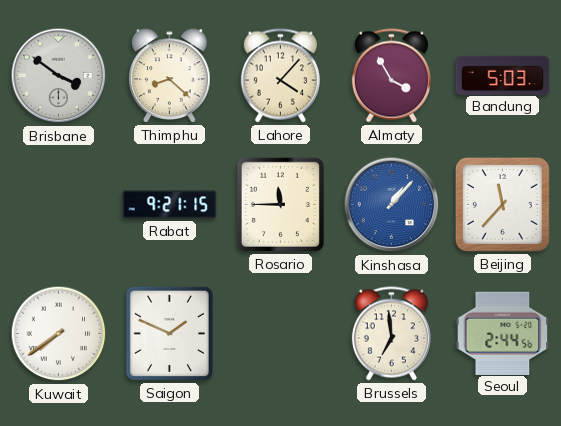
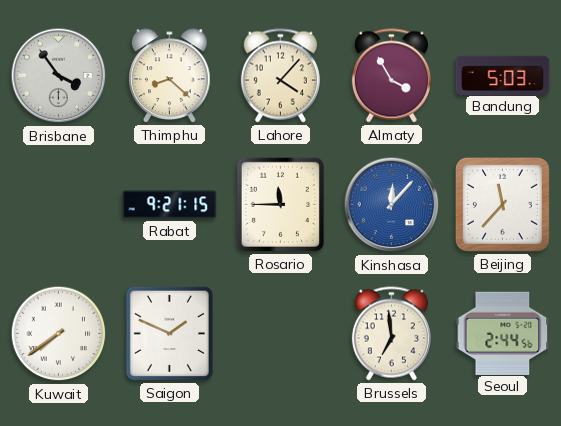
Brisbane: 3:51 -> 3:54
Kinshasa: 1:07 -> 12:07
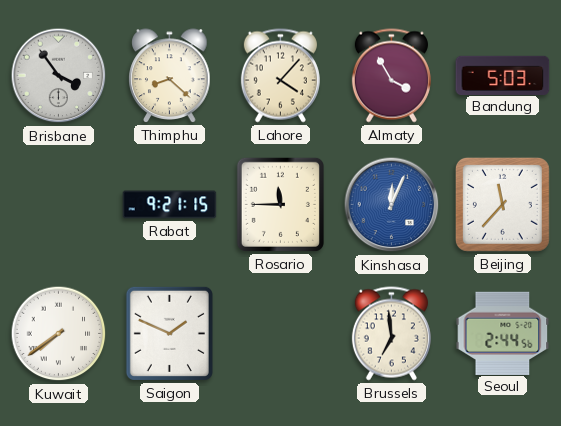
Kinshasa: 12:07 -> 12:04
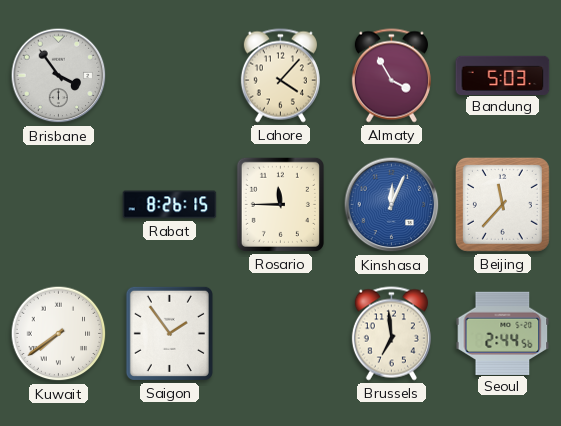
Thimphu: 8:22 -> none
Rabat: 9:21 -> 8:26
Saigon: 1:49 -> 1:54
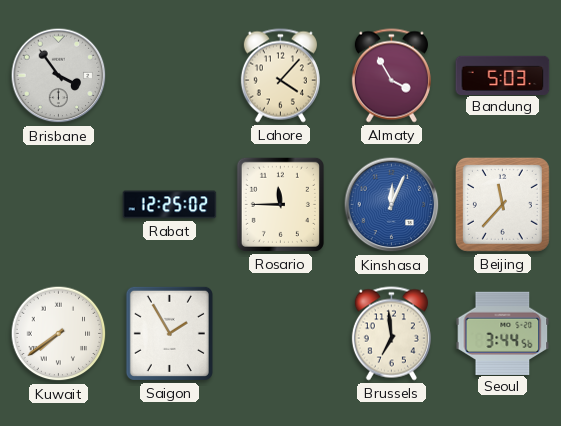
Rabat: 8:26 -> 12:25
Saigon: 1:54 -> 1:55
Seoul: 2:44 -> 3:44
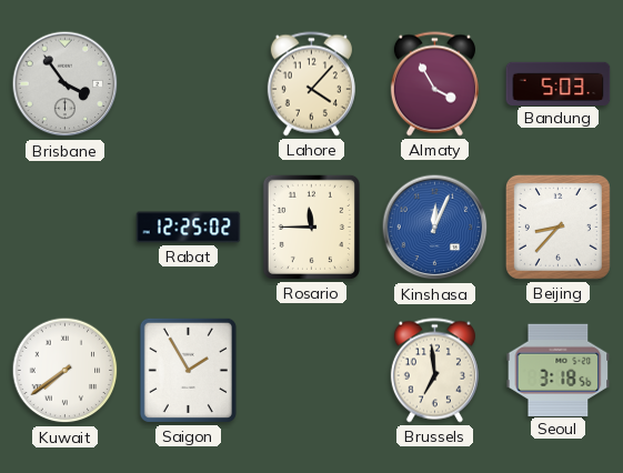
Beijing: 11:37 -> 8:37
Seoul: 3:44 -> 3:18
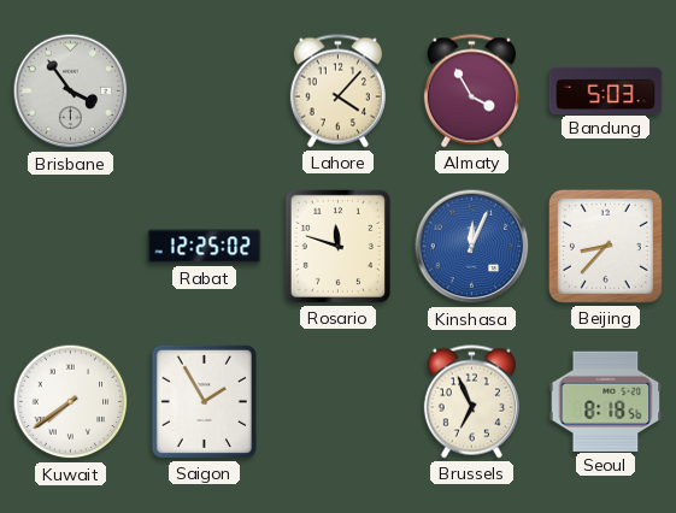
Rosario: 11:45 -> 11:48
Brussels: 6:59 -> 6:56
Seoul: 3:18 -> 8:18
